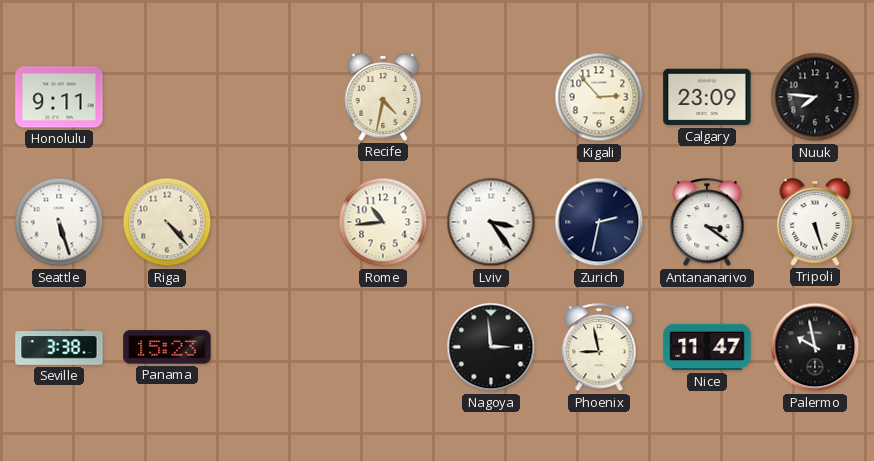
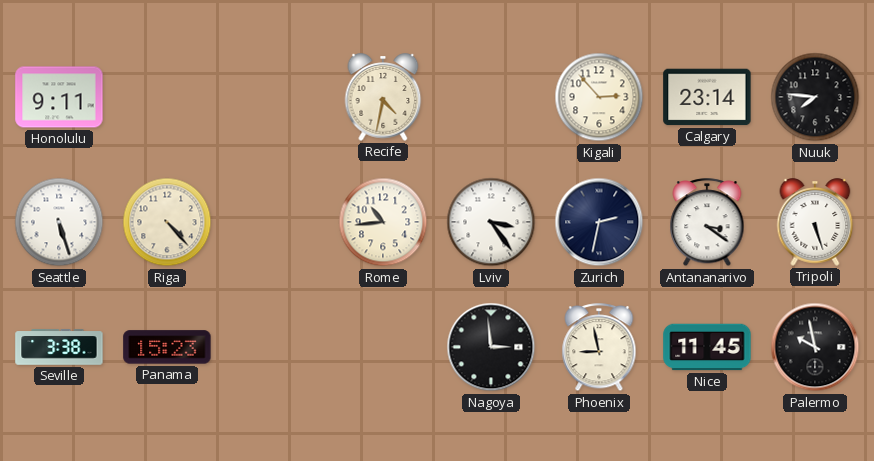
Calgary: 23:09 -> 23:14
Nice: 11:47 -> 11:45
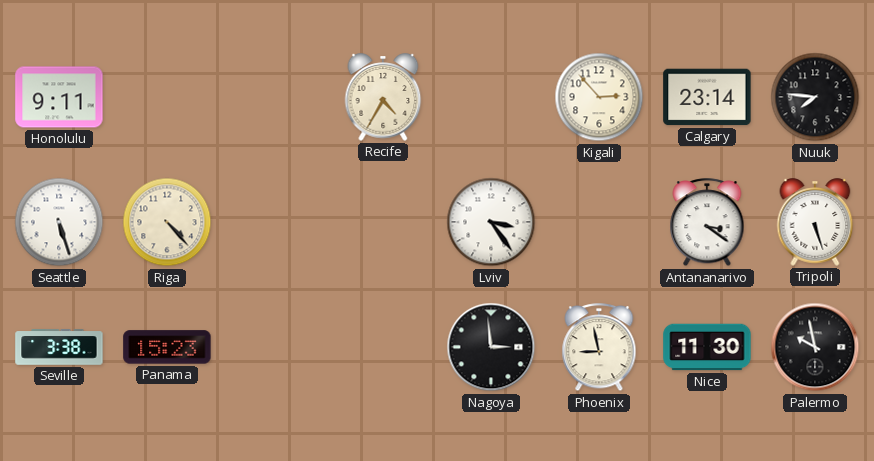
Recife: 4:32 -> 4:35
Rome: 10:44 -> none
Zurich: 2:32 -> none
Nice: 11:45 -> 11:30
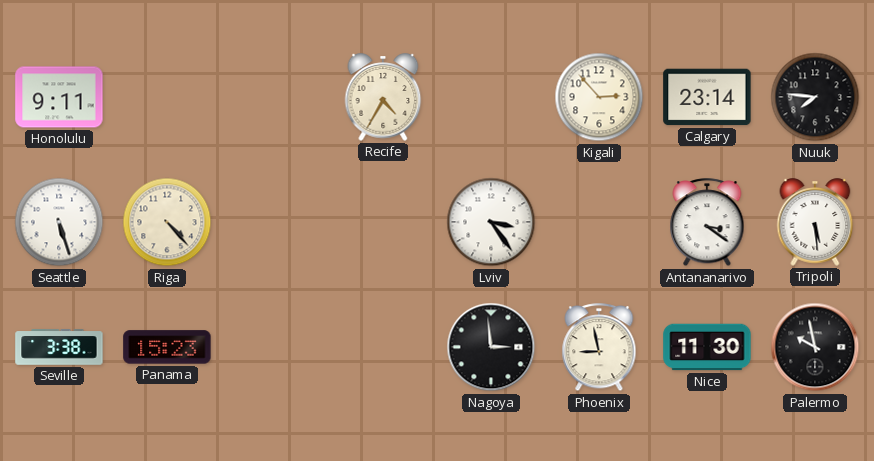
Tripoli: 5:27 -> 5:29
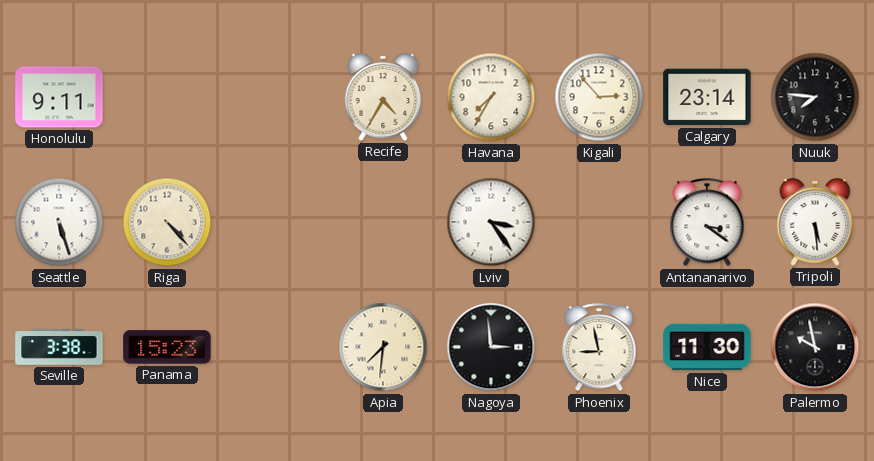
Havana: none -> 7:35
Apia: none -> 7:31
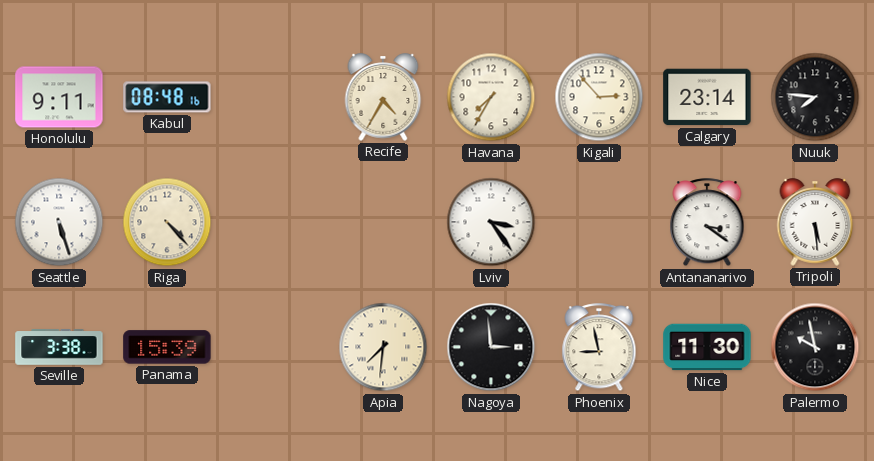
Kabul: none -> 08:48
Panama: 15:23 -> 15:39
